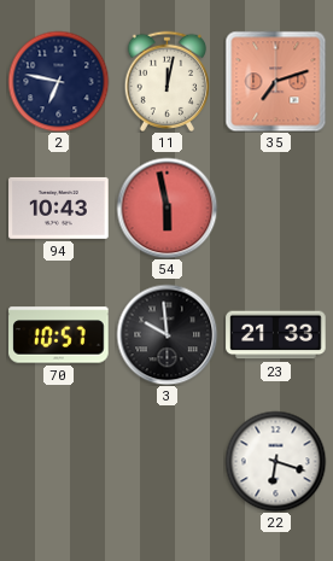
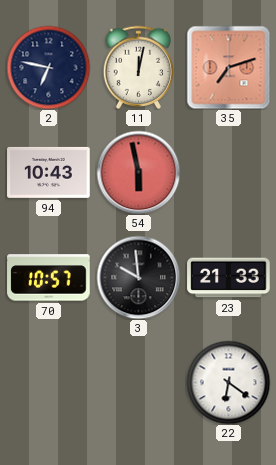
22: 6:18 -> 6:21
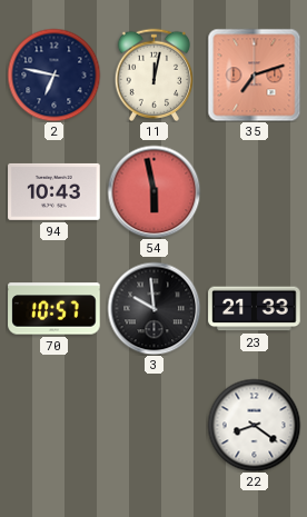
22: 6:21 -> 8:21
